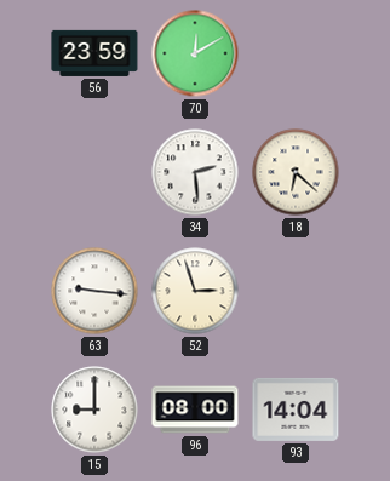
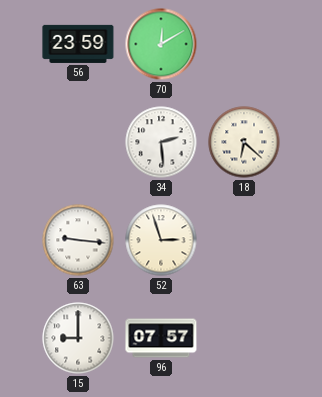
96: 08:00 -> 07:57
93: 14:04 -> none
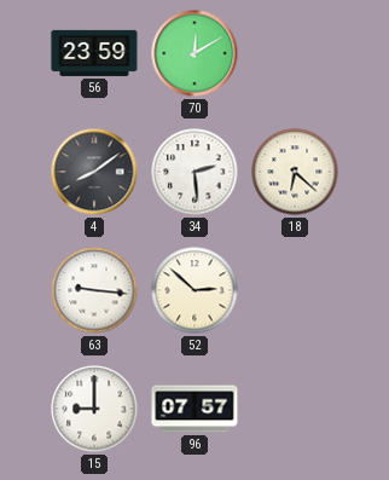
4: none -> 8:09
52: 2:57 -> 2:52
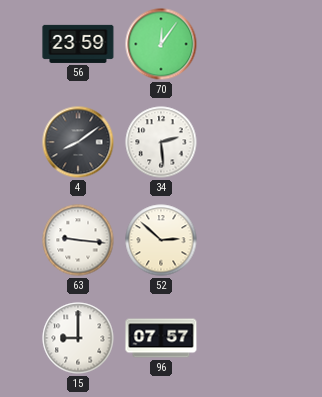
70: 12:10 -> 12:06
18: 6:22 -> none
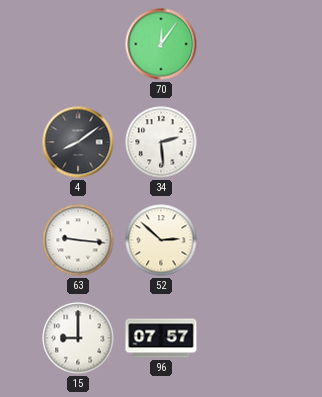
56: 23:59 -> none
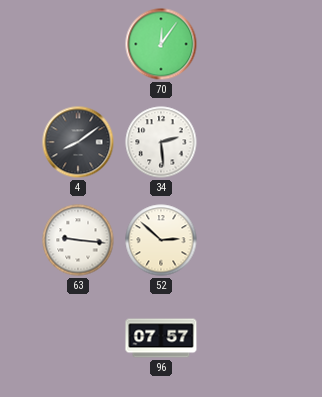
15: 9:00 -> none
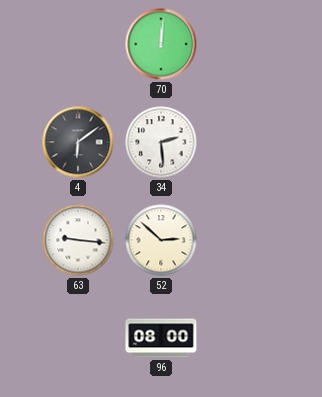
70: 12:06 -> 12:01
4: 8:09 -> 6:09
96: 07:57 -> 08:00
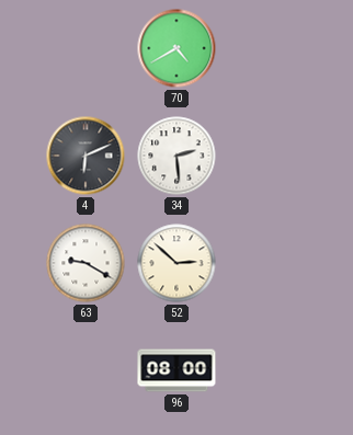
70: 12:01 -> 4:40
4: 6:09 -> 6:11
63: 9:16 -> 9:20
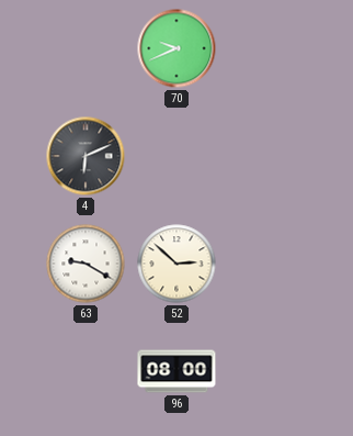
70: 4:40 -> 9:41
34: 2:29 -> none
